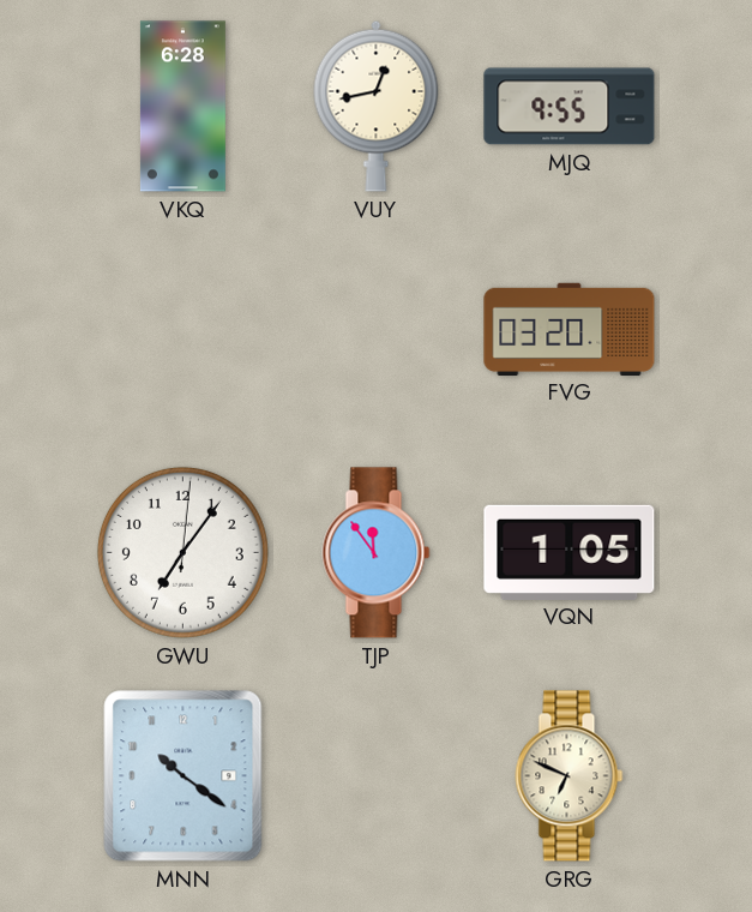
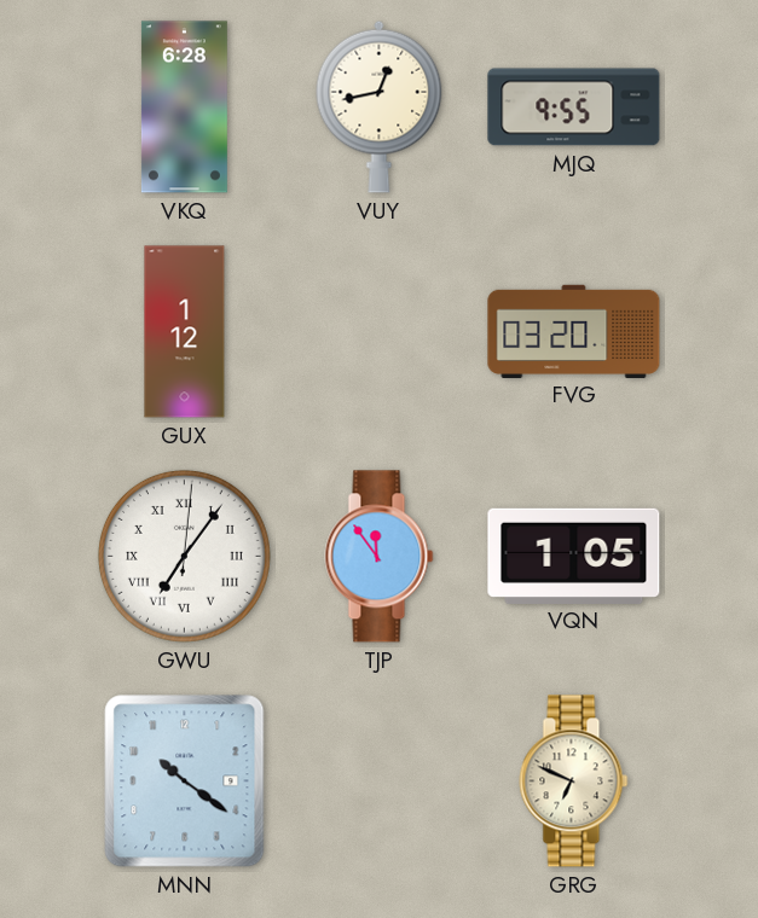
GUX: none -> 1:12
GWU numerals: Arabic -> Roman
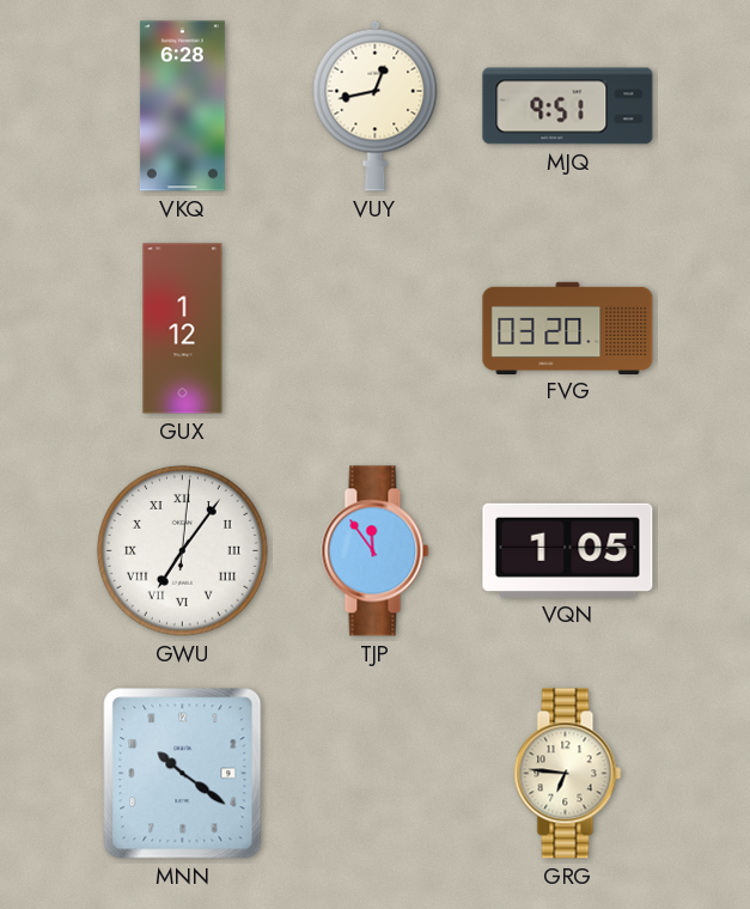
MJQ: 9:55 -> 9:51
GRG: 6:49 -> 6:46
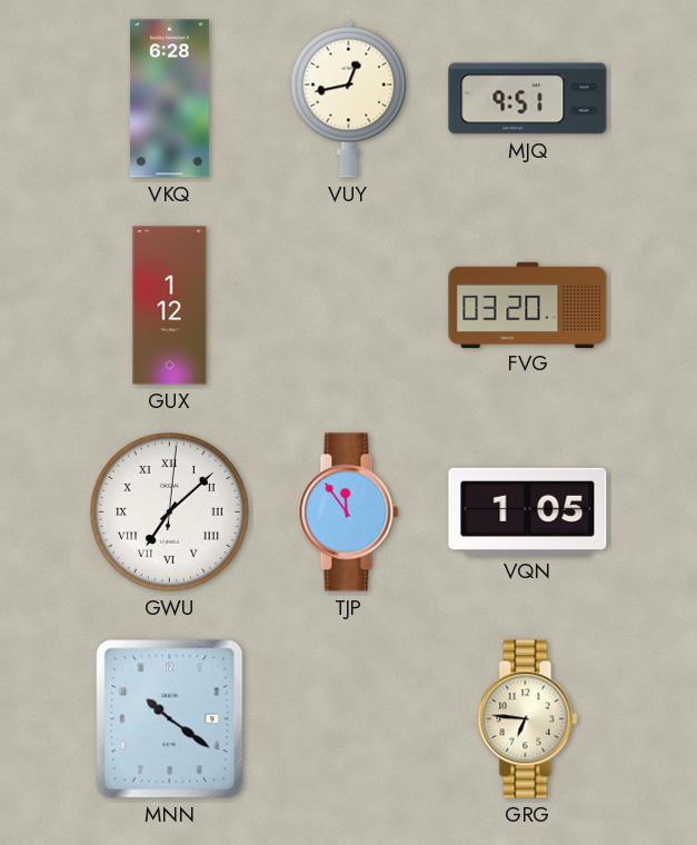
GWU: 7:06 -> 7:08
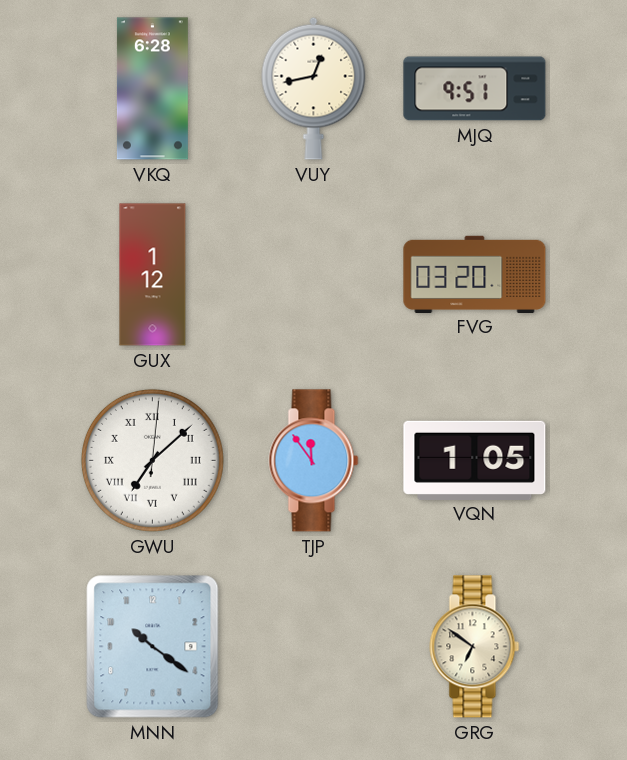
GRG: 6:46 -> 6:51
